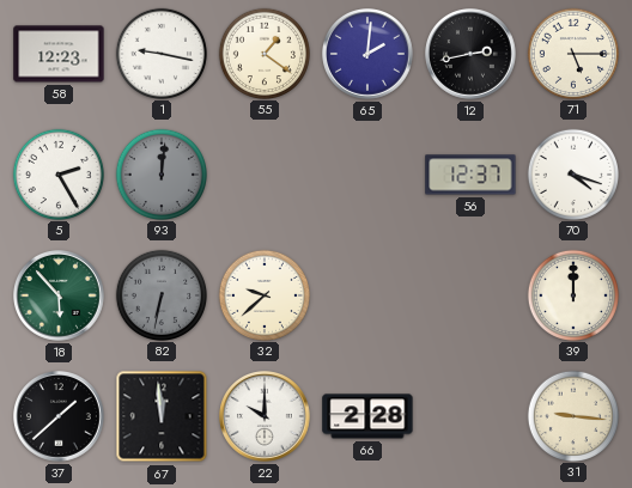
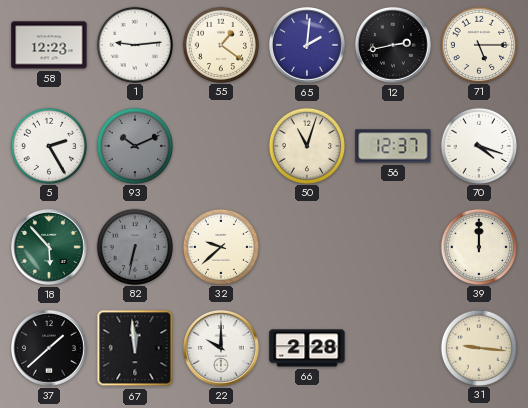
1: 9:17 -> 9:14
93: 12:01 -> 10:11
50: none -> 11:03
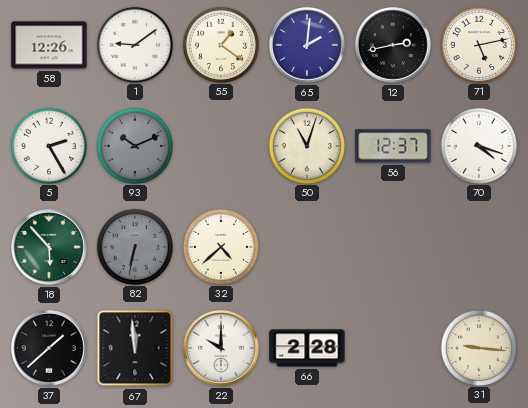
58: 12:23 -> 12:26
1: 9:14 -> 9:09
71: 5:15 -> 5:13
32: 9:38 -> 4:38
39: 12:00 -> none
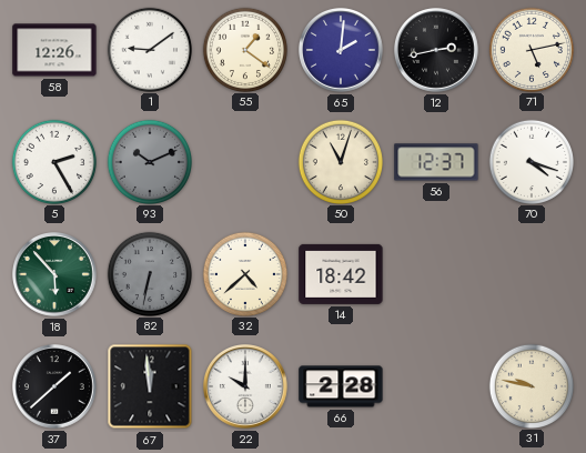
14: none -> 18:42
31: 9:16 -> 9:47
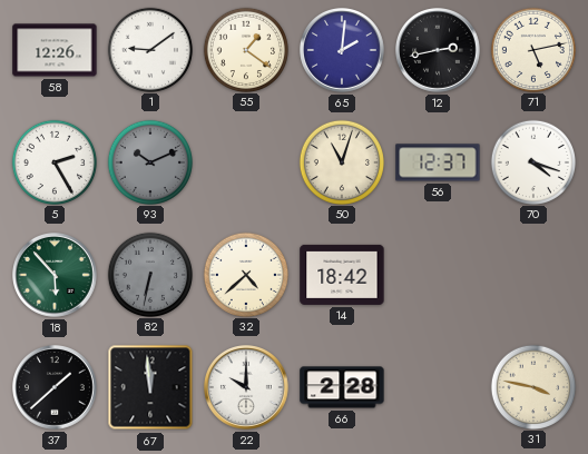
31: 9:47 -> 3:47
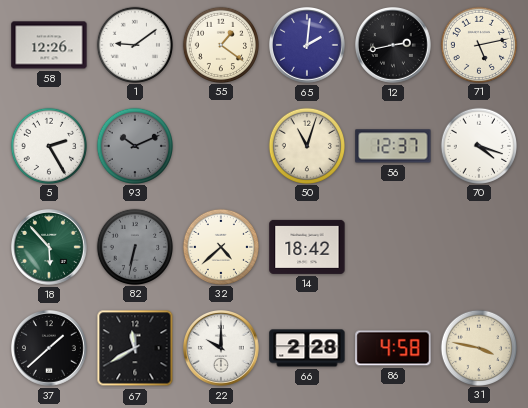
67: 11:59 -> 11:40
86: none -> 4:58
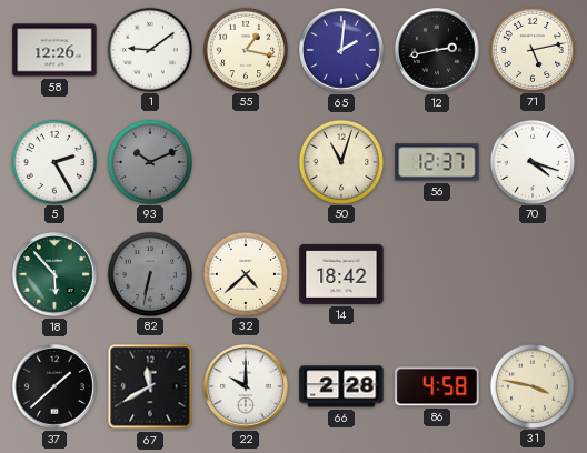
55: 1:21 -> 1:17
